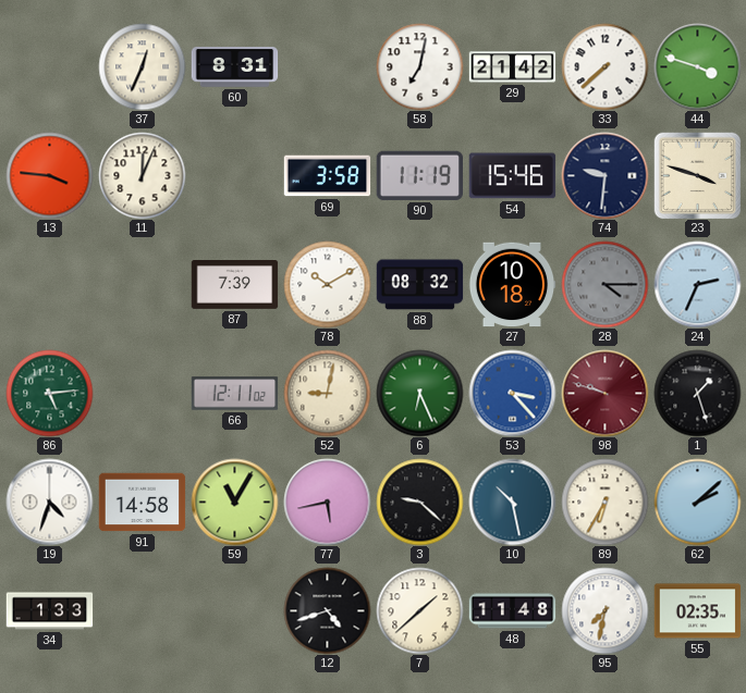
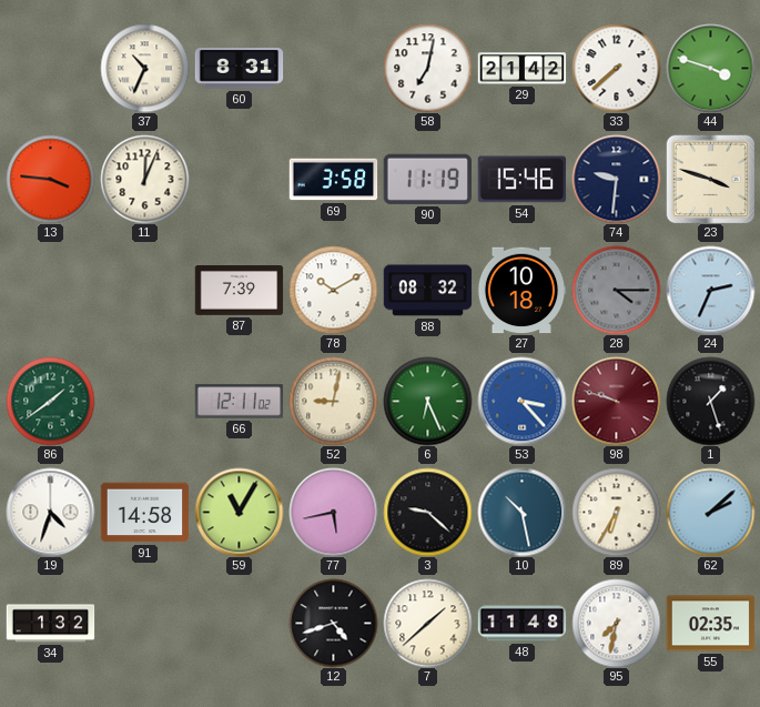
37: 12:34 -> 10:34
86: 5:14 -> 1:39
34: 1:33 -> 1:32
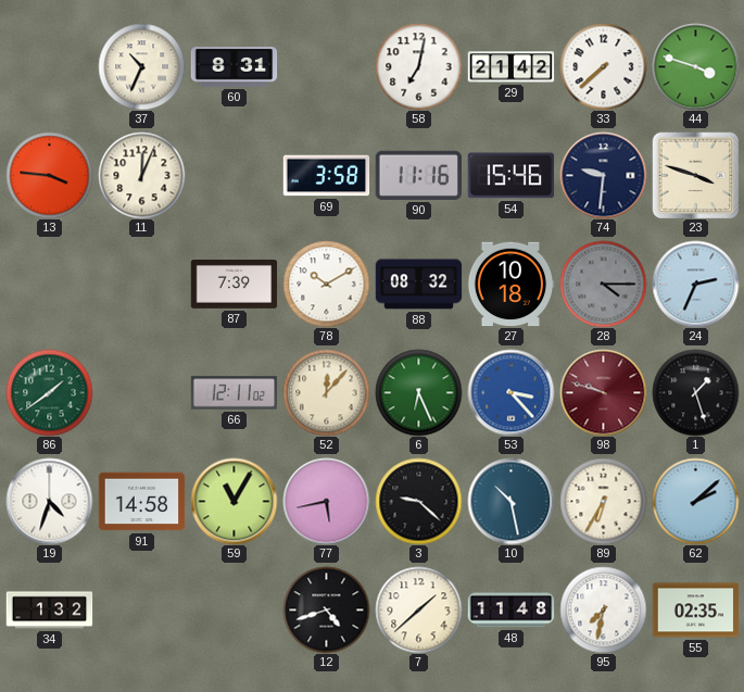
90: 11:19 -> 11:16
52: 9:02 -> 12:07
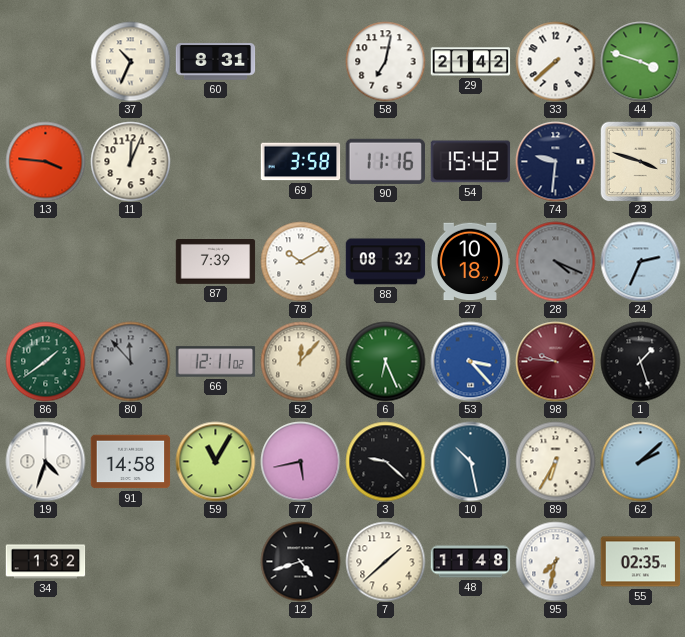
54: 15:46 -> 15:42
28: 4:15 -> 4:19
80: none -> 11:53
98: 9:48 -> 9:46
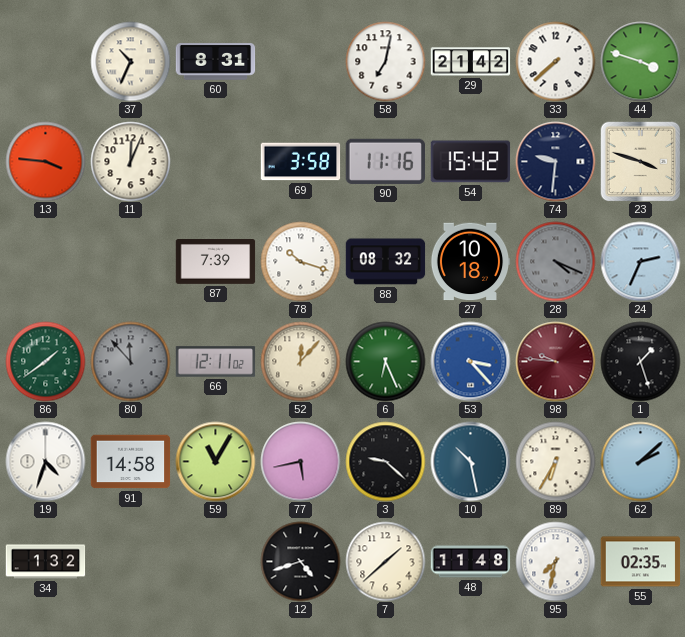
78: 10:10 -> 10:18
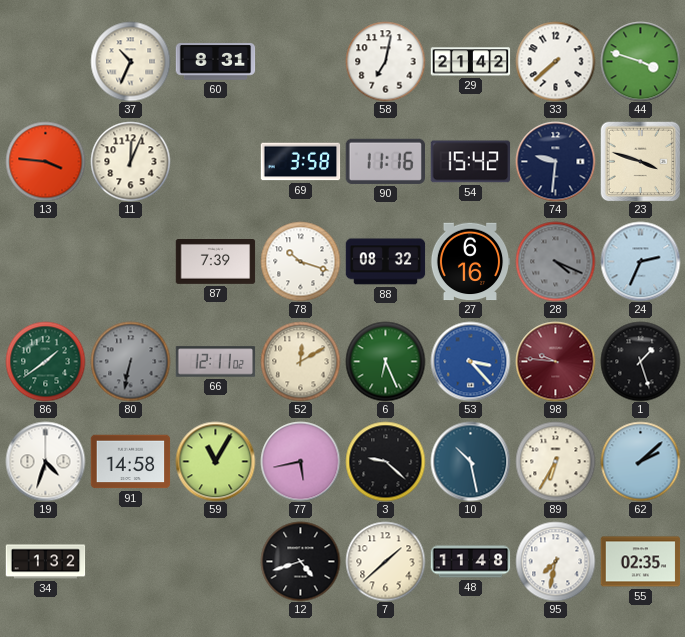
27: 10:18 -> 6:16
80: 11:53 -> 6:32
52: 12:07 -> 12:10
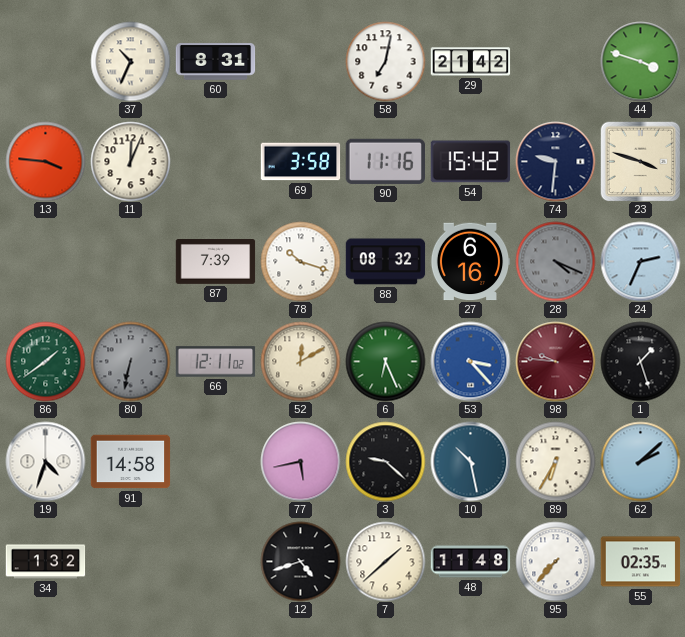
33: 7:38 -> none
59: 11:05 -> none
95: 7:32 -> 7:37
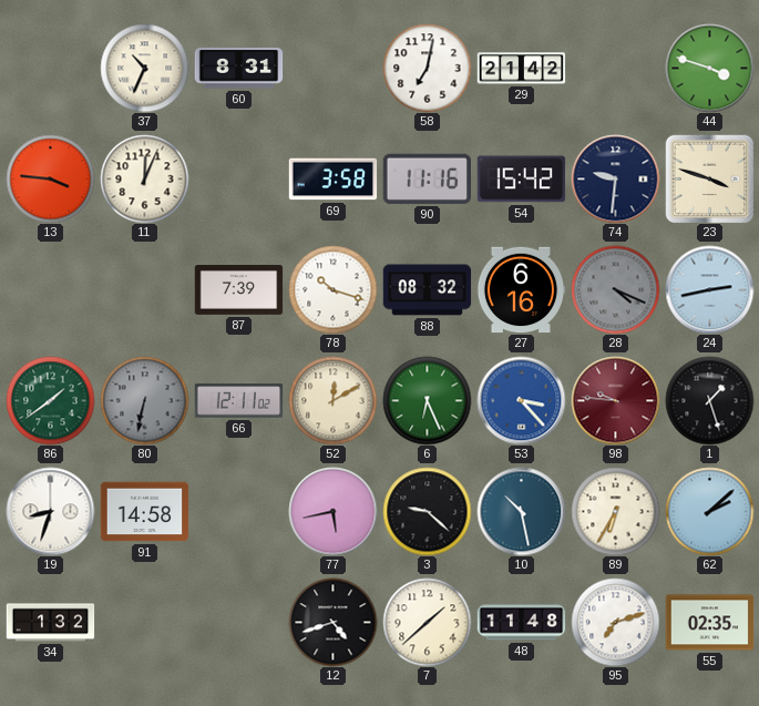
24: 2:34 -> 2:43
19: 4:33 -> 8:33
95: 7:37 -> 7:12
